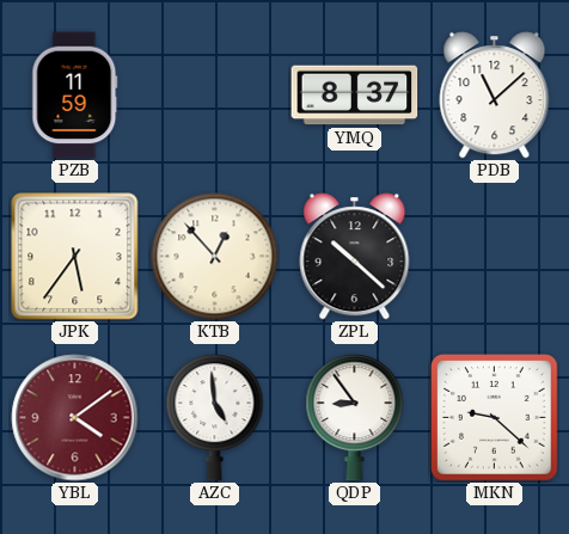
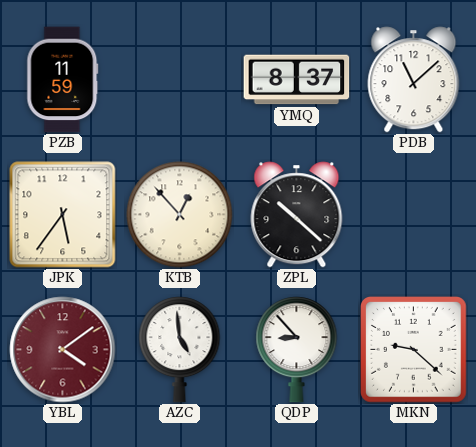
QDP: 8:54 -> 8:53
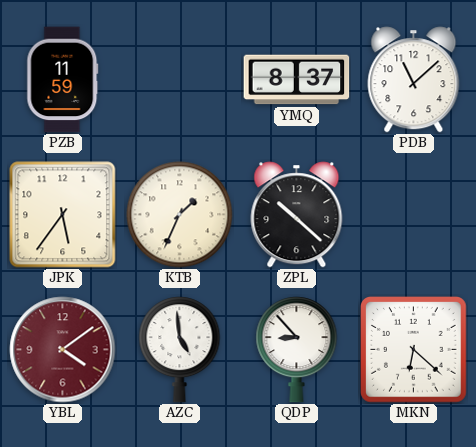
KTB: 12:53 -> 1:34
MKN: 9:22 -> 6:22
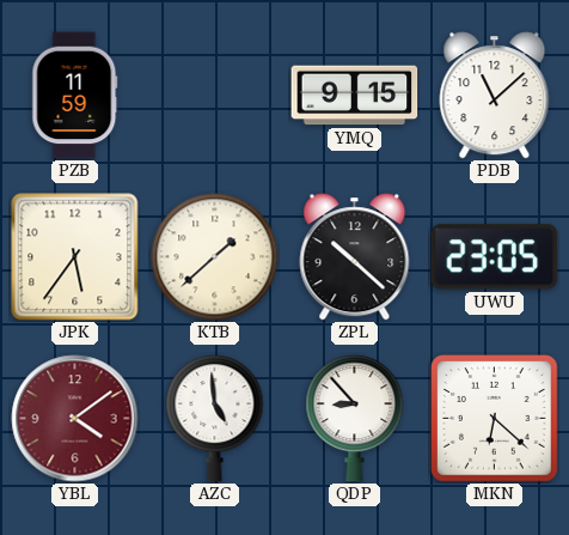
YMQ: 8:37 -> 9:15
KTB: 1:34 -> 1:38
UWU: none -> 23:05
